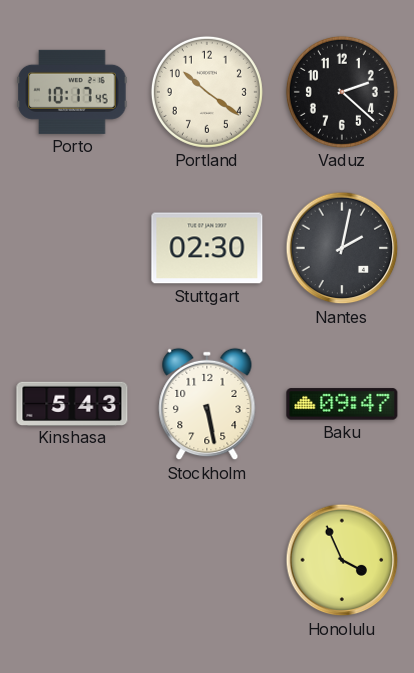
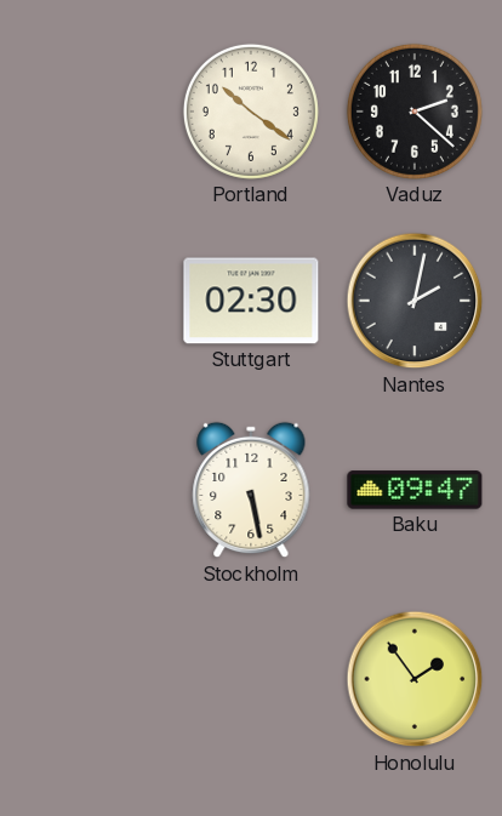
Porto: 10:17 -> none
Kinshasa: 5:43 -> none
Honolulu: 3:56 -> 1:54
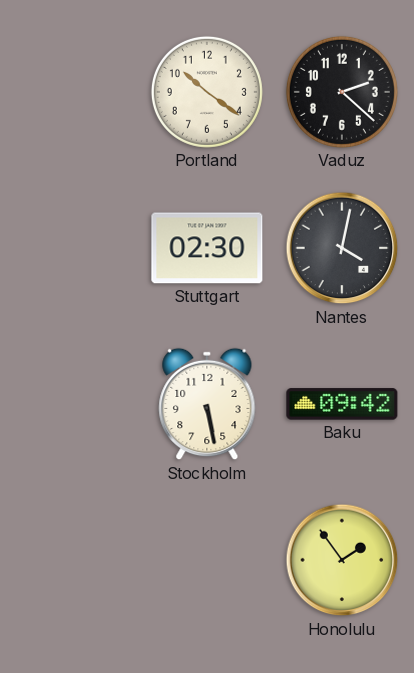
Nantes: 2:02 -> 4:02
Baku: 09:47 -> 09:42
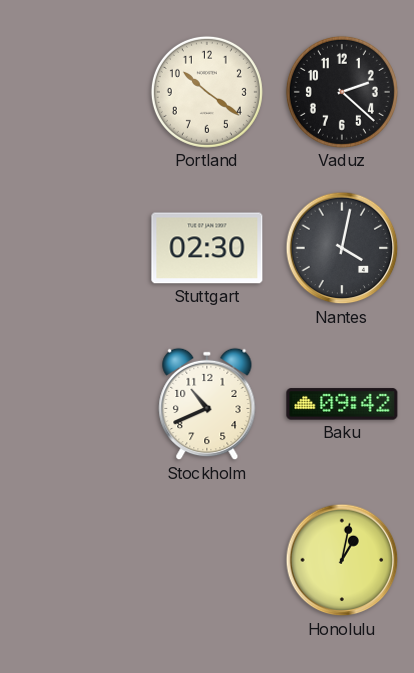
Stockholm: 5:28 -> 10:41
Honolulu: 1:54 -> 1:02
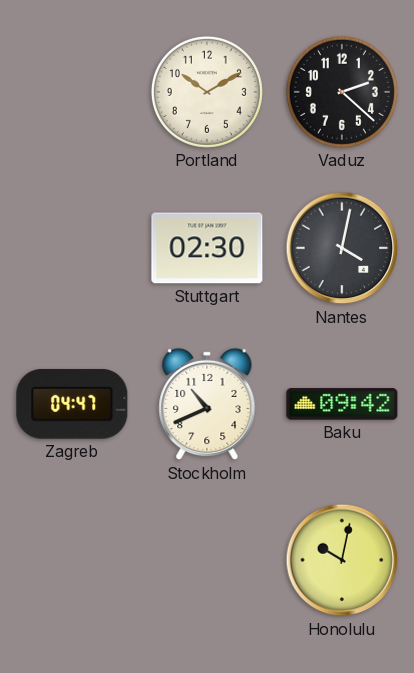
Portland: 10:21 -> 10:10
Zagreb: none -> 04:47
Honolulu: 1:02 -> 10:02
